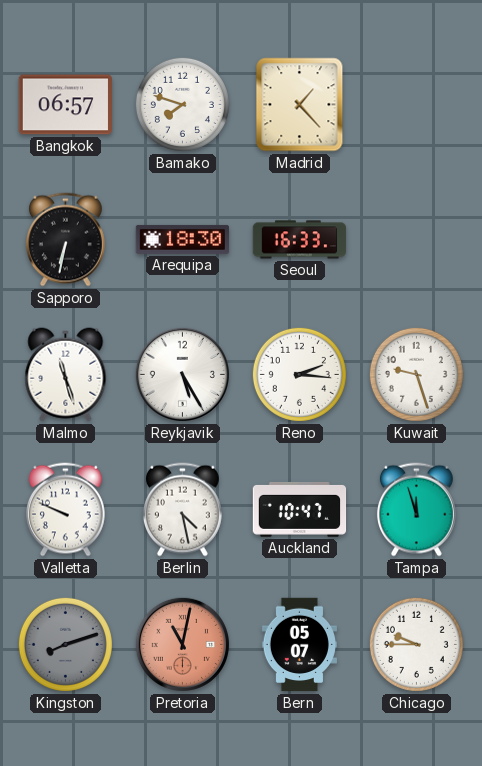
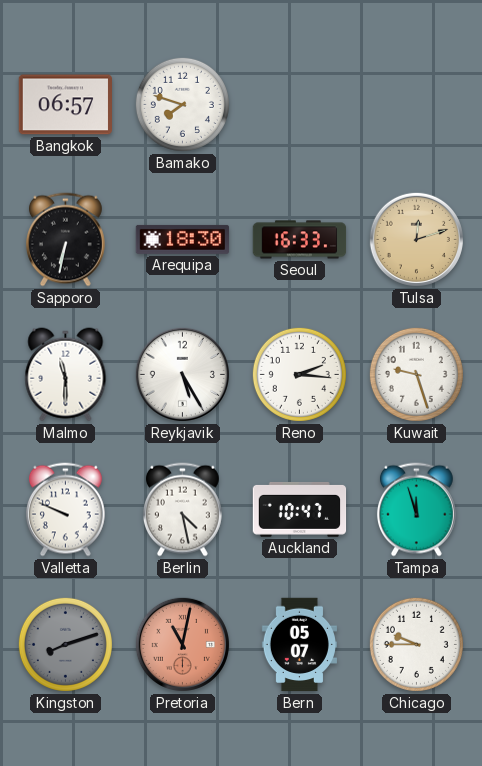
Madrid: 1:23 -> none
Tulsa: none -> 12:12
Malmo: 11:27 -> 11:30
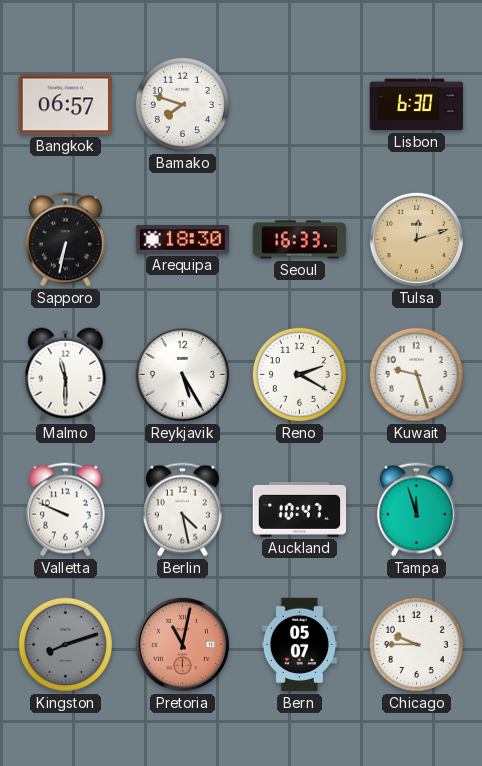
Lisbon: none -> 6:30
Reno: 2:16 -> 2:20
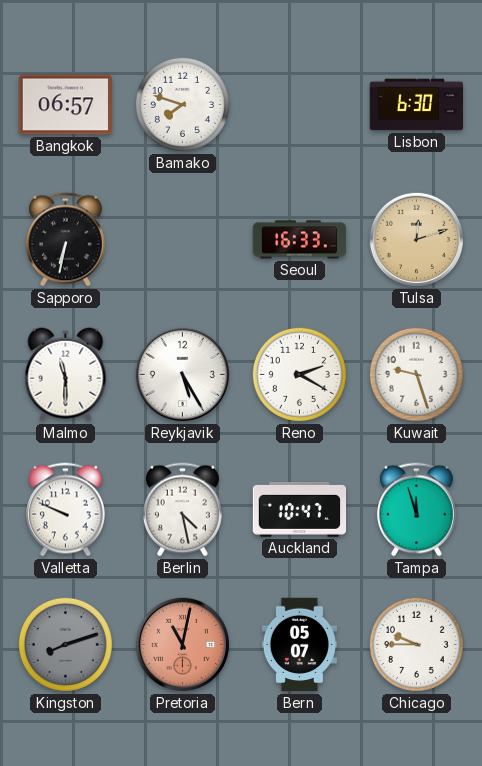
Arequipa: 18:30 -> none
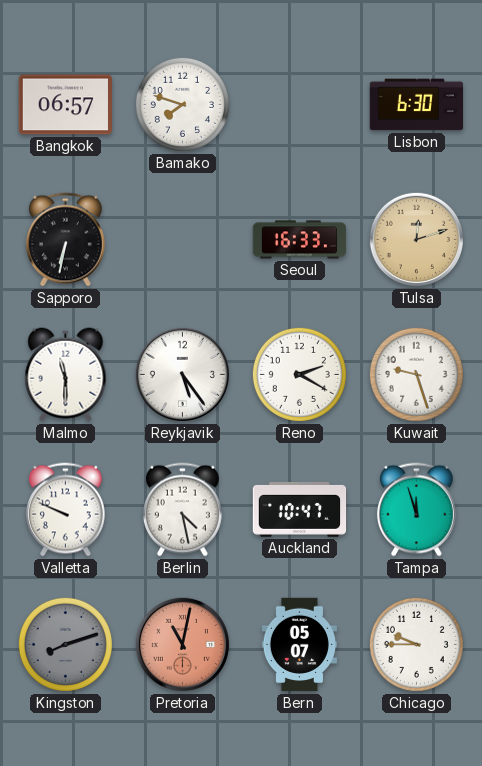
Reykjavik: 5:25 -> 5:24
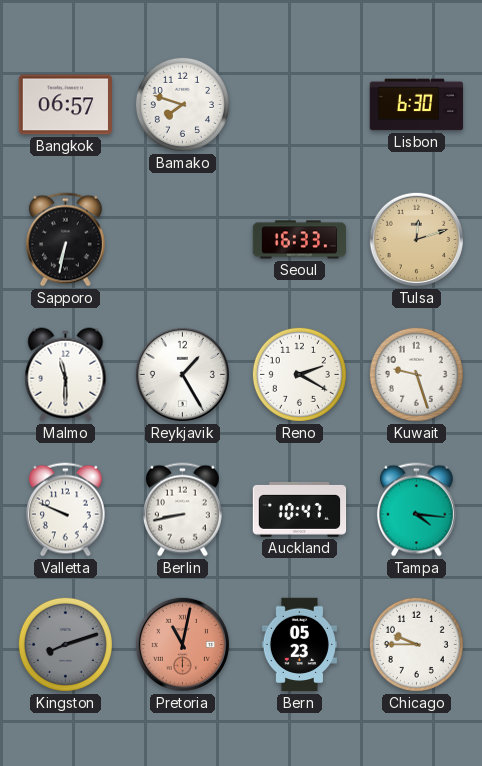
Reykjavik: 5:24 -> 1:25
Berlin: 4:28 -> 8:43
Tampa: 11:57 -> 4:16
Bern: 05:07 -> 05:23
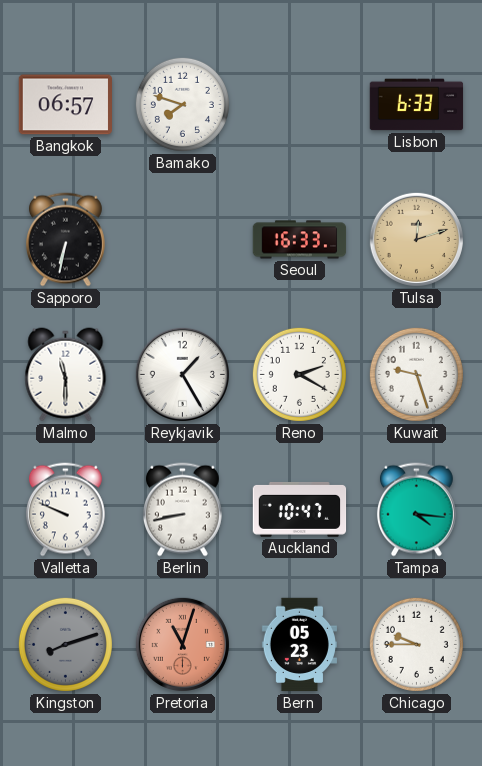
Lisbon: 6:30 -> 6:33
Pretoria: 11:02 -> 11:03
